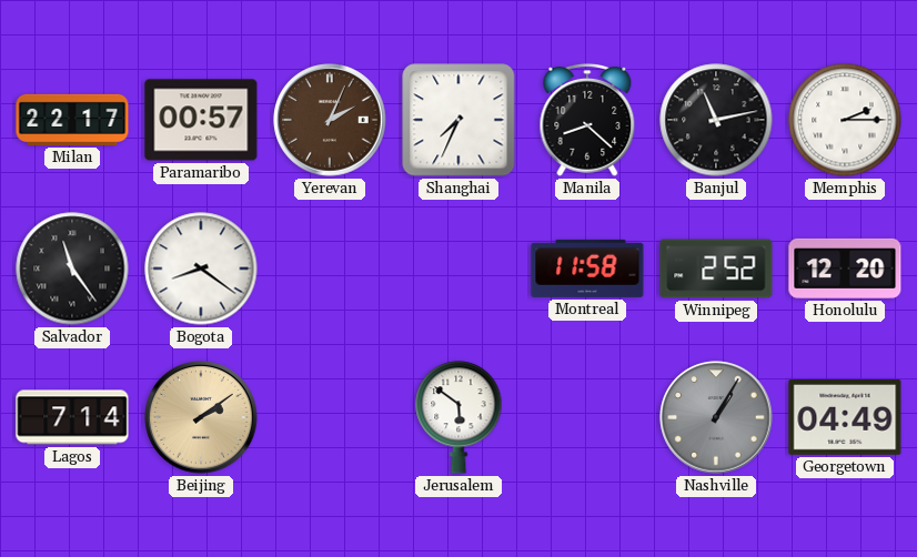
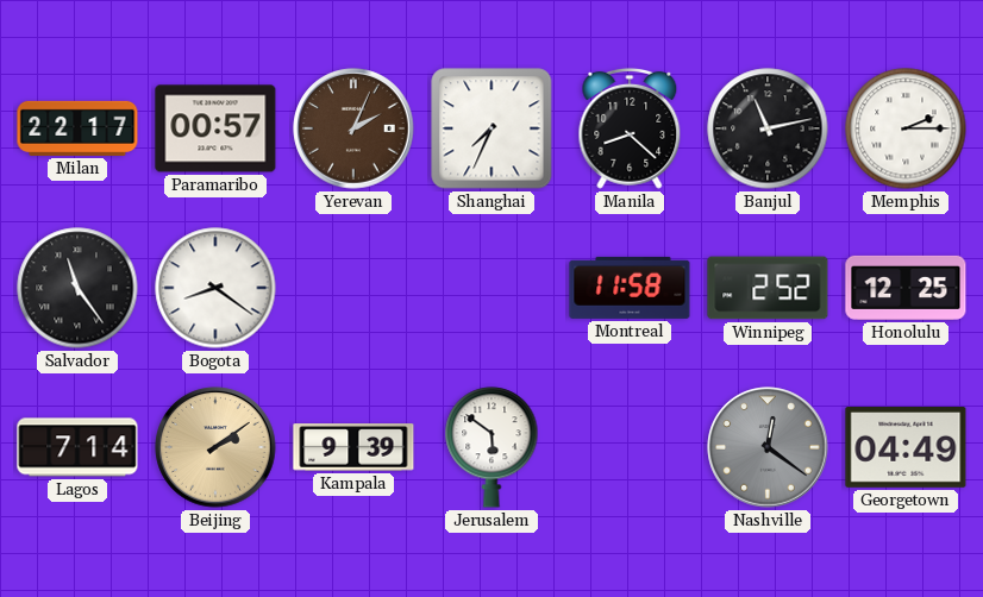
Honolulu: 12:20 -> 12:25
Kampala: none -> 9:39
Nashville: 1:05 -> 12:21
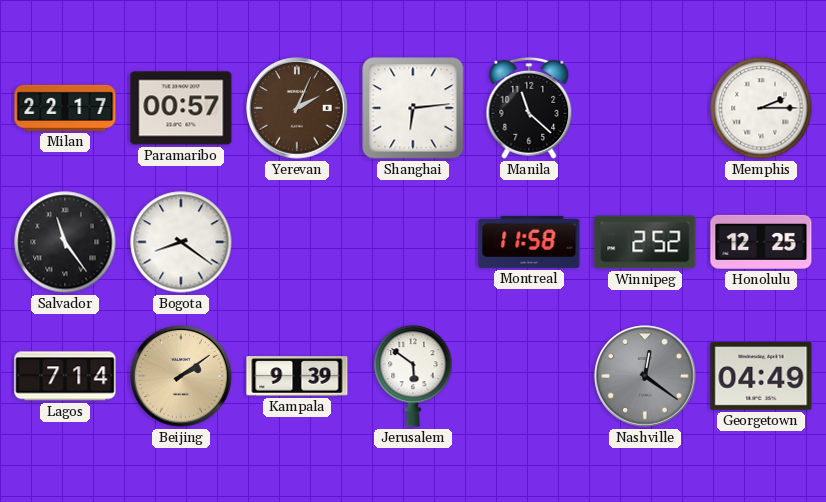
Shanghai: 7:34 -> 6:14
Manila: 8:22 -> 11:22
Banjul: 11:13 -> none
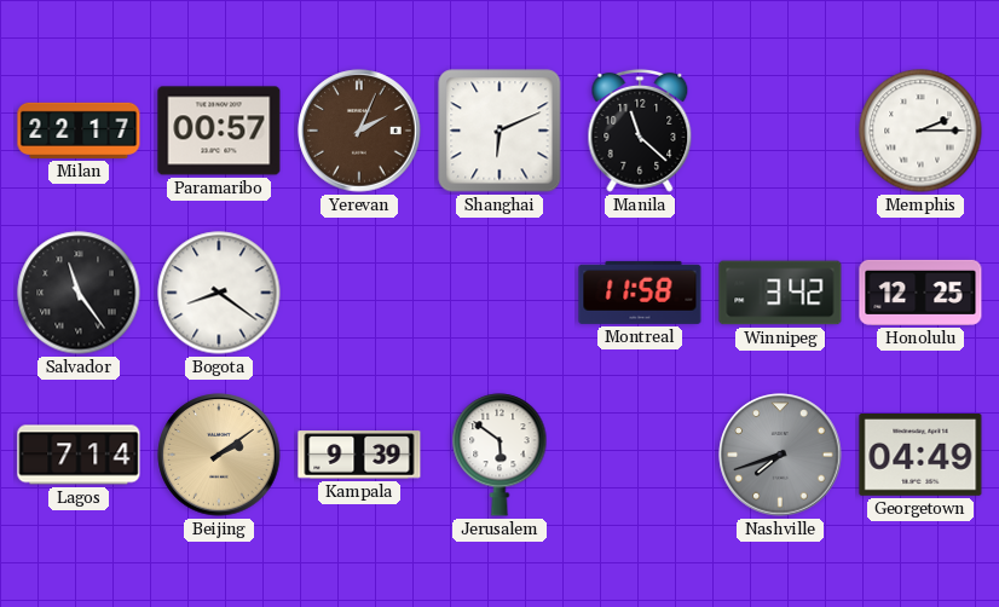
Shanghai: 6:14 -> 6:11
Winnipeg: 2:52 -> 3:42
Nashville: 12:21 -> 7:42
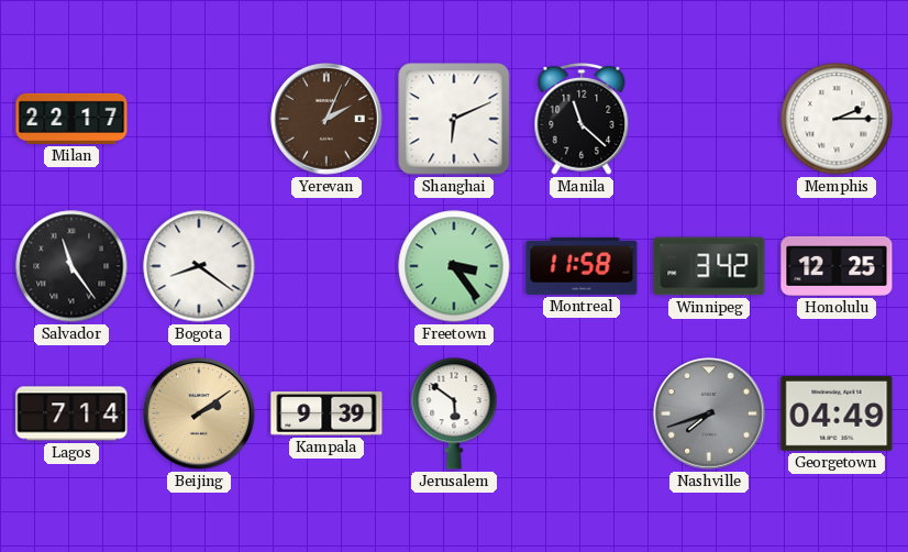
Paramaribo: 00:57 -> none
Freetown: none -> 3:24
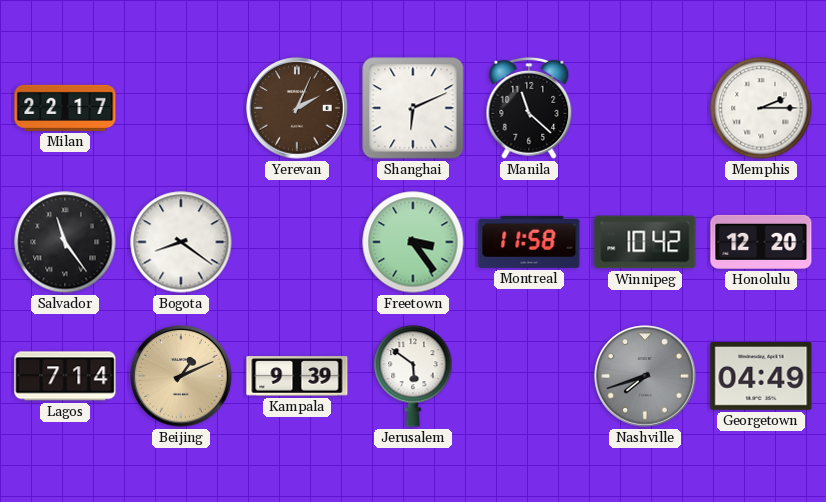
Winnipeg: 3:42 -> 10:42
Honolulu: 12:25 -> 12:20
Beijing: 2:09 -> 1:11
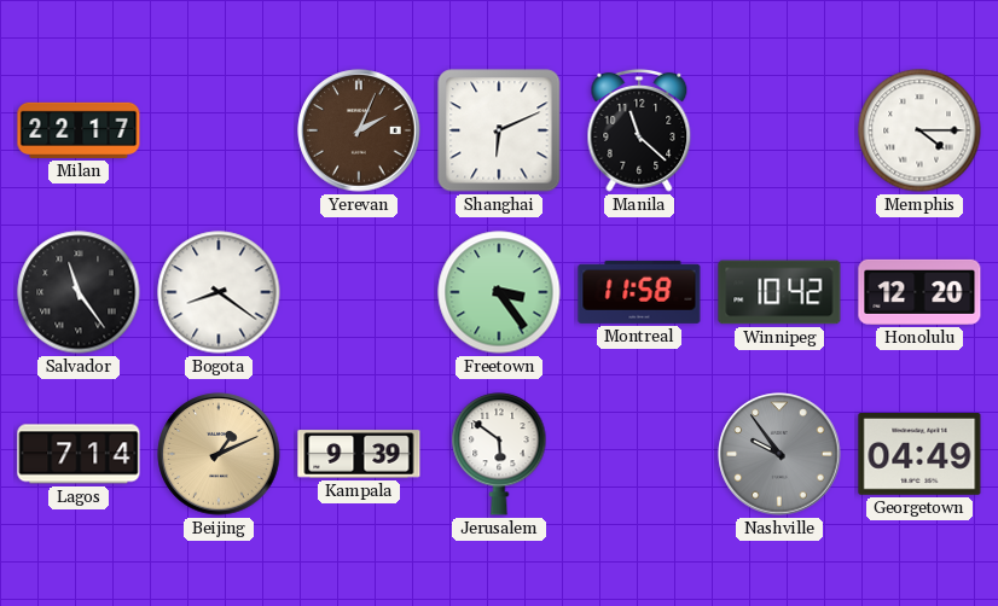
Memphis: 2:15 -> 4:15
Nashville: 7:42 -> 9:54
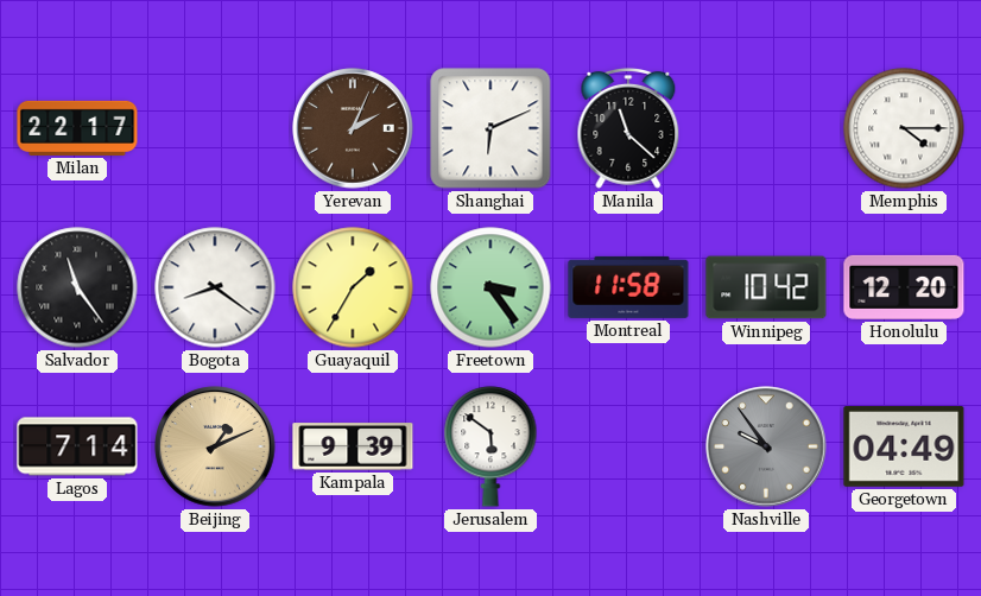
Guayaquil: none -> 1:35
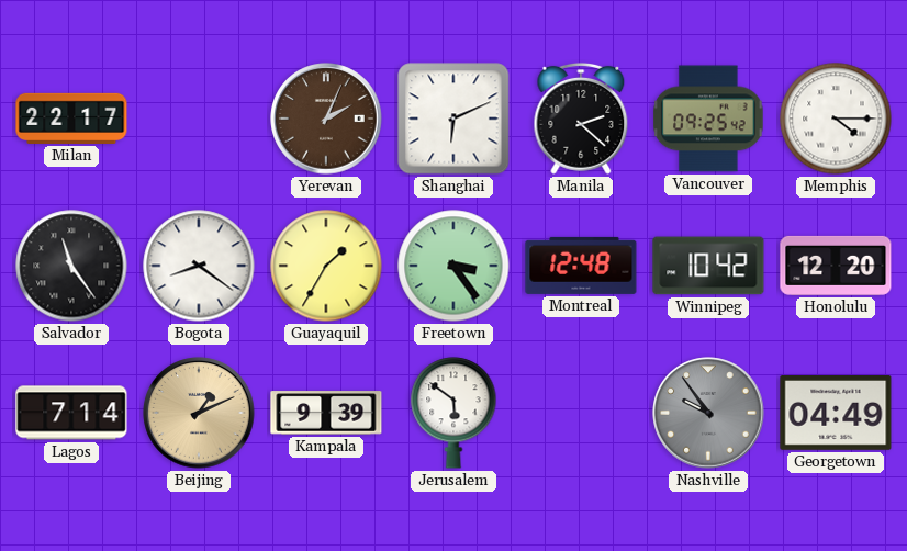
Manila: 11:22 -> 2:22
Vancouver: none -> 09:25
Montreal: 11:58 -> 12:48
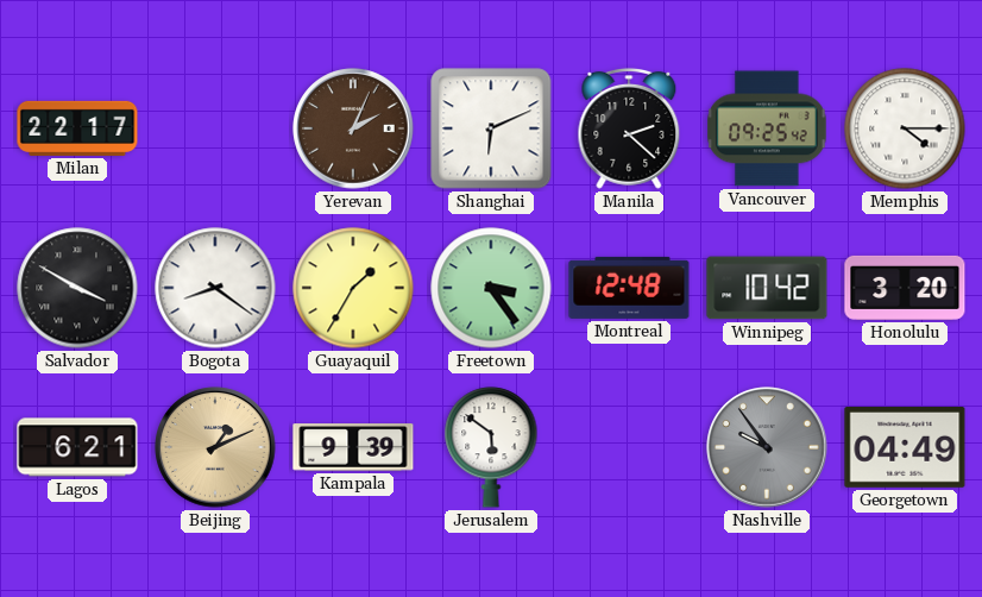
Salvador: 11:24 -> 3:50
Honolulu: 12:20 -> 3:20
Lagos: 7:14 -> 6:21
